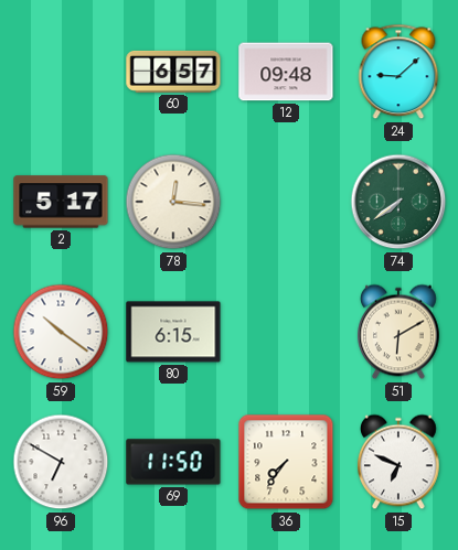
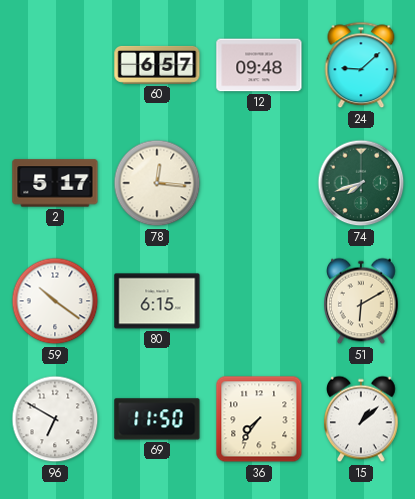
74: 7:39 -> 7:42
15: 6:49 -> 1:08
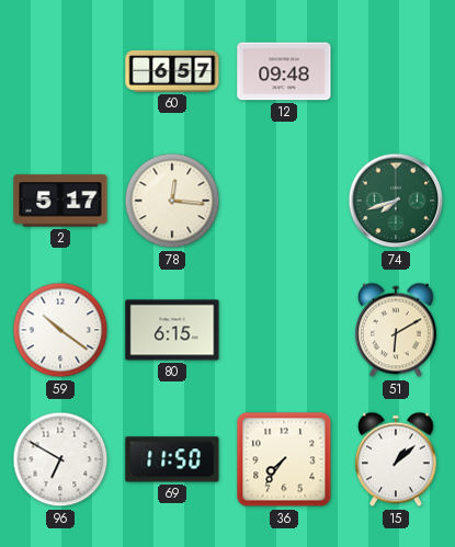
24: 9:08 -> none
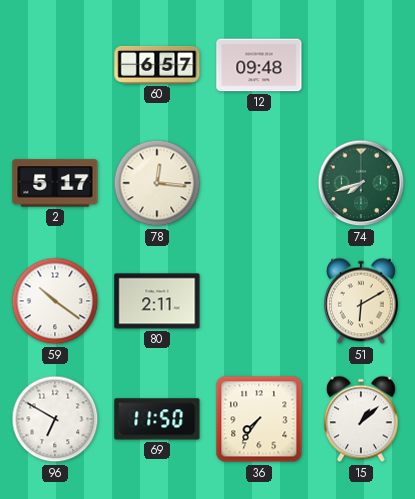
80: 6:15 -> 2:11
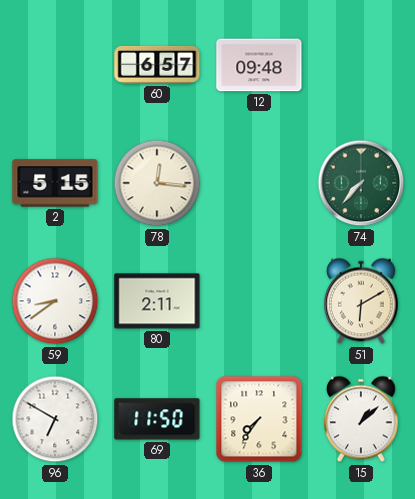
2: 5:17 -> 5:15
74: 7:42 -> 7:37
59: 10:21 -> 8:39
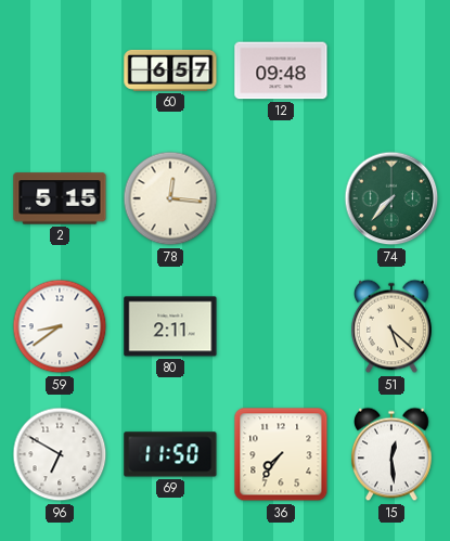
51: 6:10 -> 5:22
15: 1:08 -> 12:29
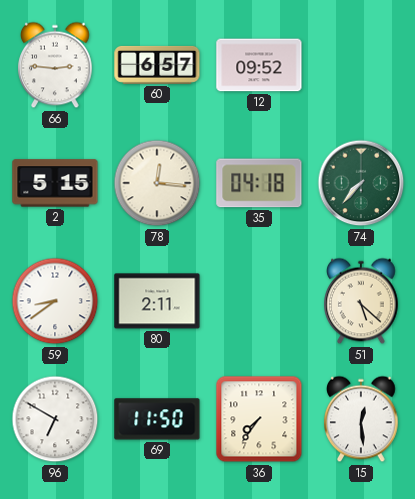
66: none -> 2:46
12: 09:48 -> 09:52
35: none -> 04:18
